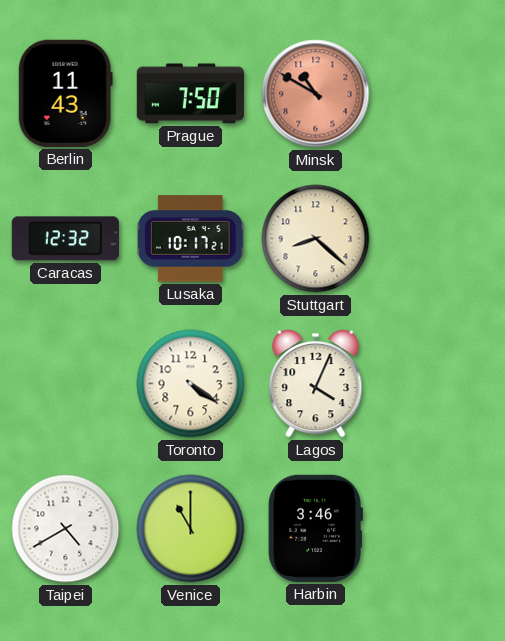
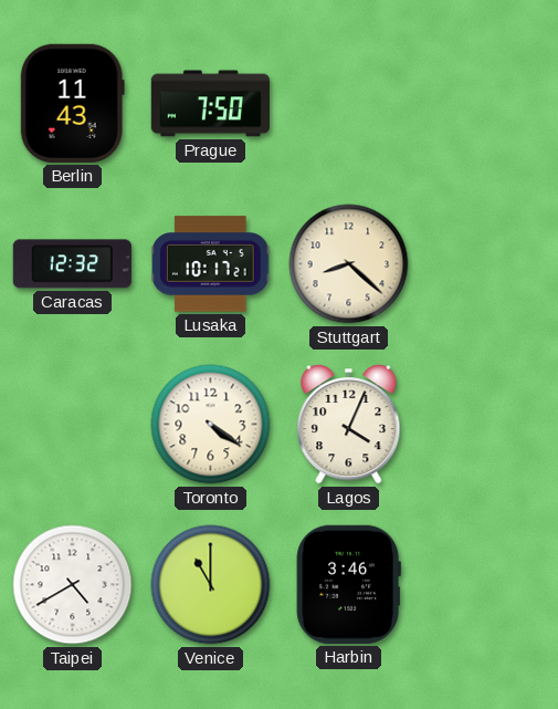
Minsk: 10:50 -> none
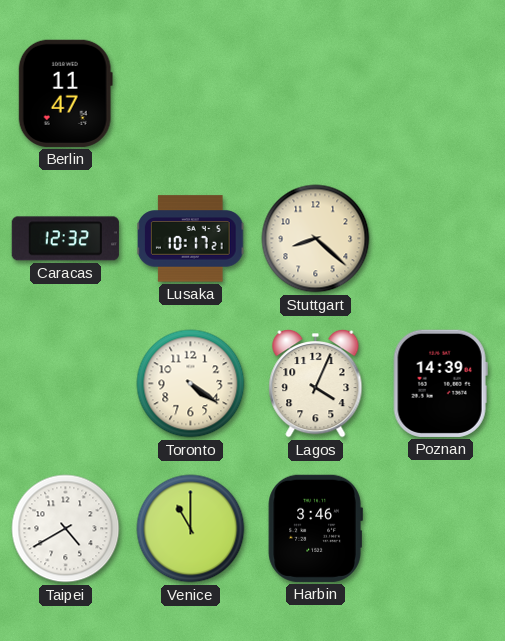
Berlin: 11:43 -> 11:47
Prague: 7:50 -> none
Poznan: none -> 14:39
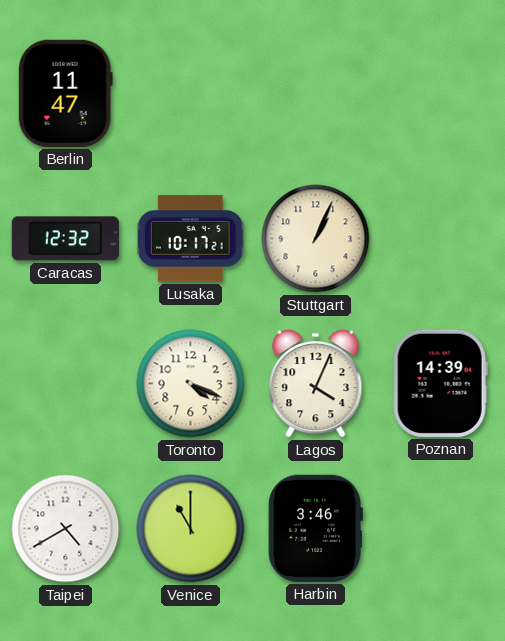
Stuttgart: 8:22 -> 1:04
Toronto: 4:21 -> 4:19
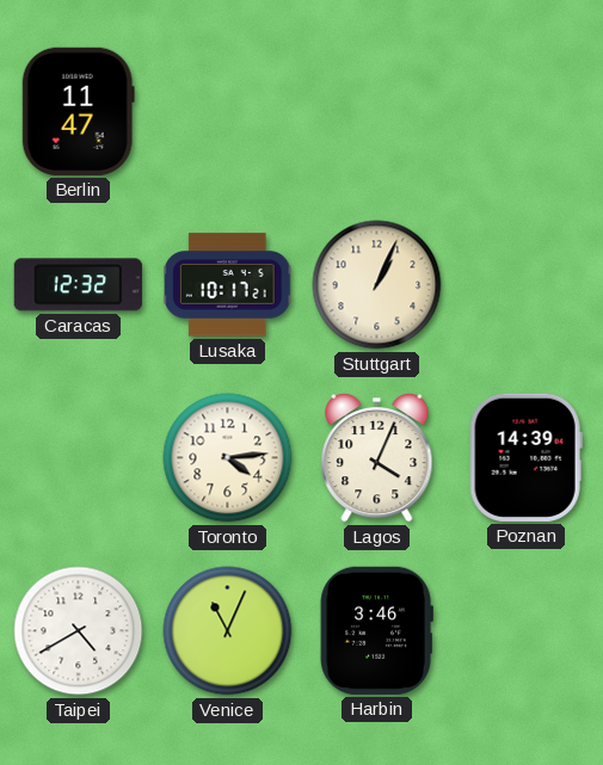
Toronto: 4:19 -> 4:14
Venice: 11:00 -> 11:04
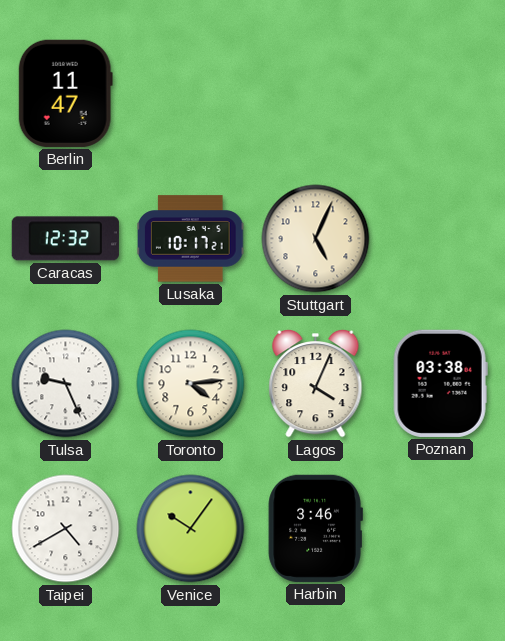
Stuttgart: 1:04 -> 5:04
Tulsa: none -> 9:26
Poznan: 14:39 -> 03:38
Venice: 11:04 -> 10:06
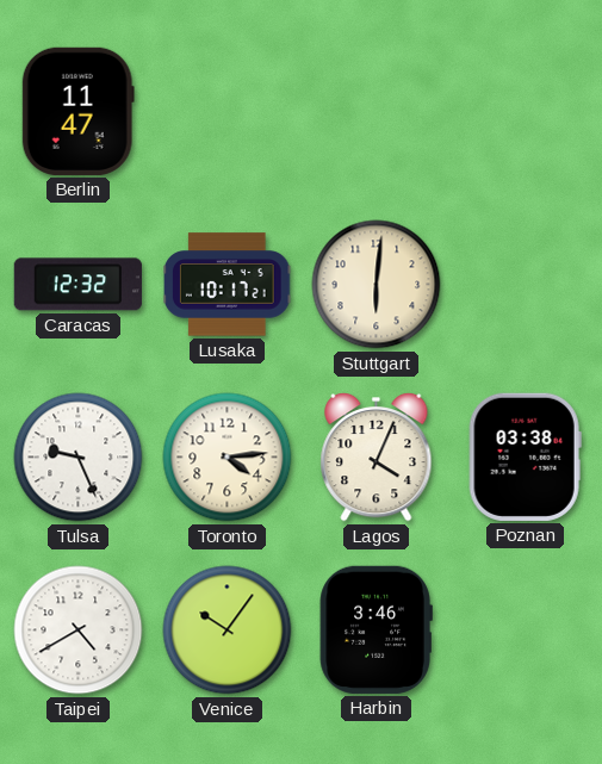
Stuttgart: 5:04 -> 6:01
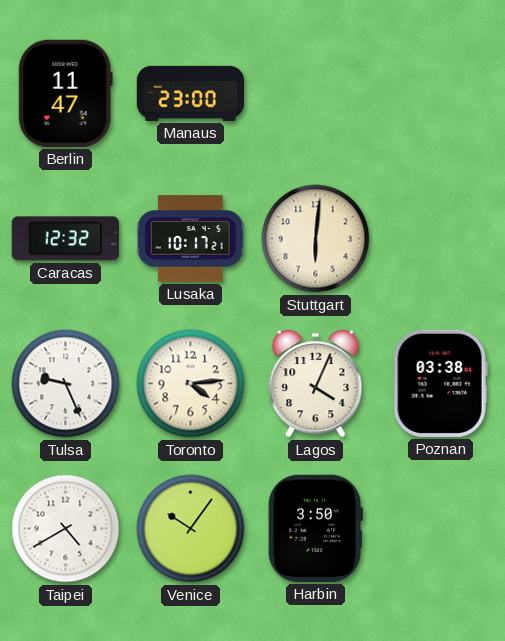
Manaus: none -> 23:00
Harbin: 3:46 -> 3:50
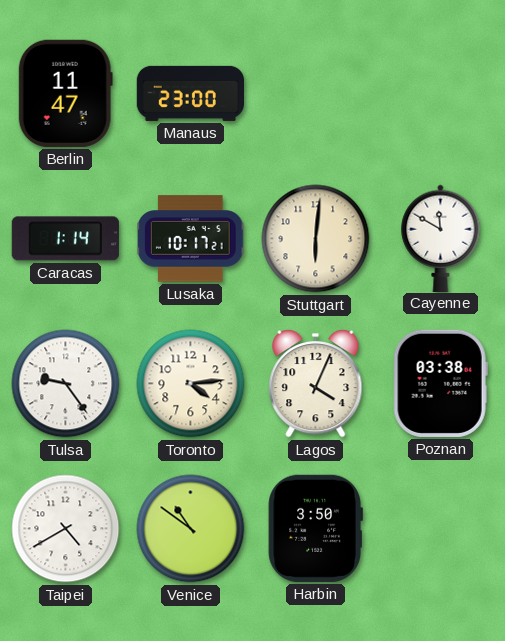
Caracas: 12:32 -> 1:14
Cayenne: none -> 11:50
Tulsa: 9:26 -> 9:24
Venice: 10:06 -> 10:51
